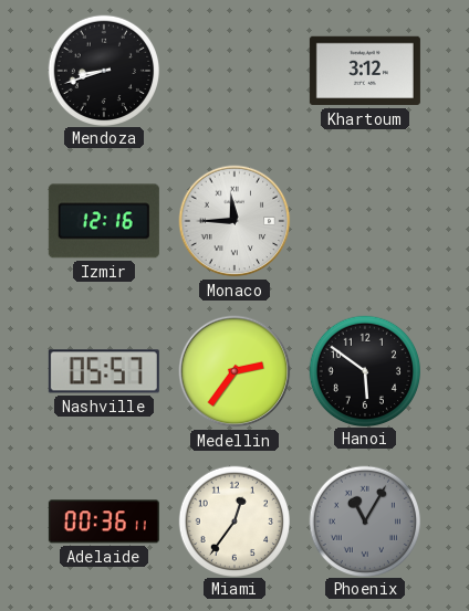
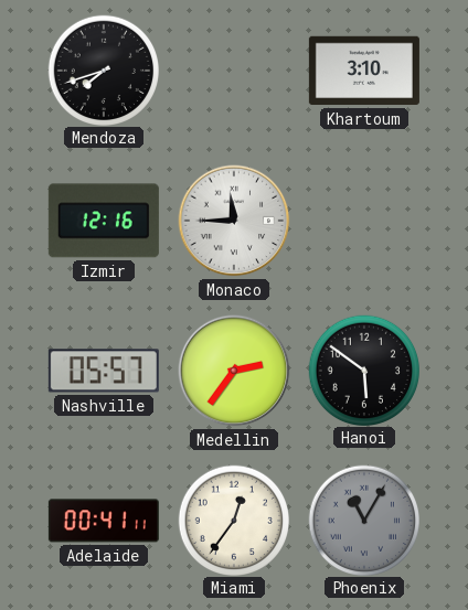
Mendoza: 8:42 -> 7:42
Khartoum: 3:12 -> 3:10
Adelaide: 00:36 -> 00:41
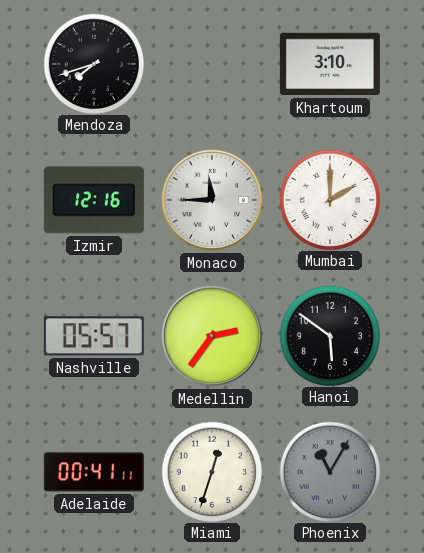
Mumbai: none -> 2:00
Miami: 12:36 -> 12:33
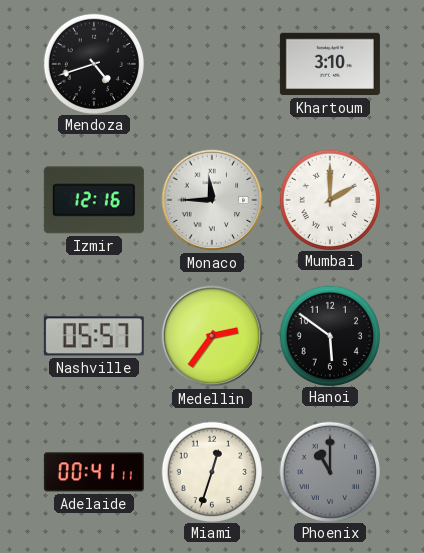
Mendoza: 7:42 -> 4:42
Phoenix: 11:05 -> 11:00
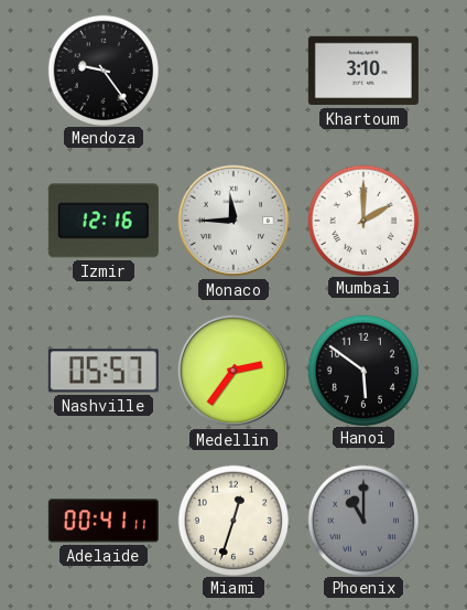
Mendoza: 4:42 -> 9:24
